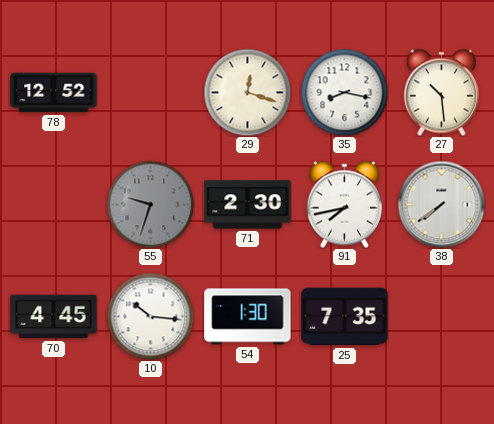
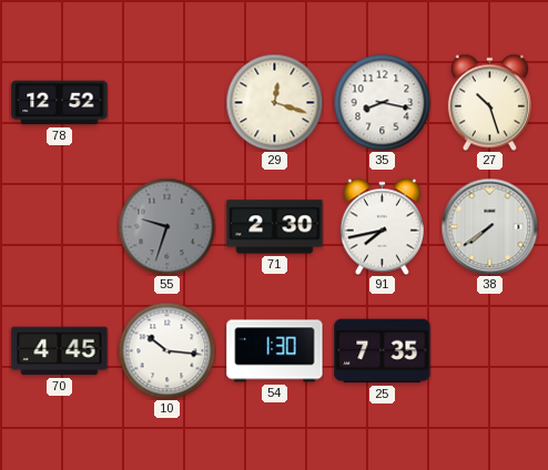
27: 10:29 -> 10:27
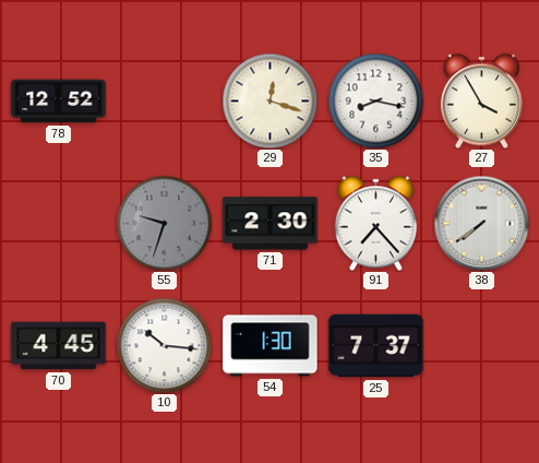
27: 10:27 -> 3:55
91: 7:43 -> 7:23
25: 7:35 -> 7:37
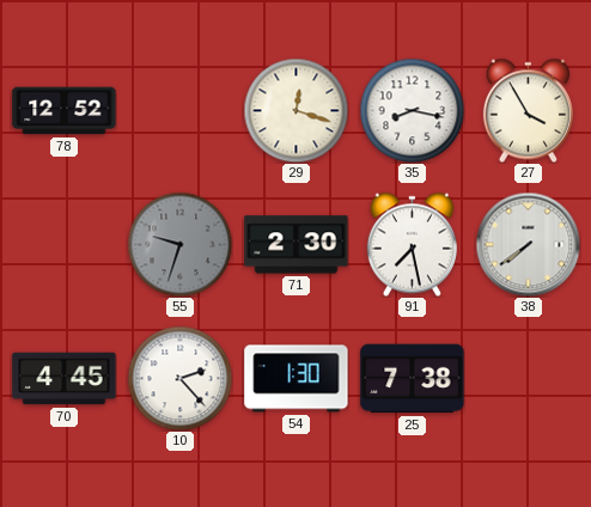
91: 7:23 -> 7:28
10: 10:16 -> 2:23
25: 7:37 -> 7:38
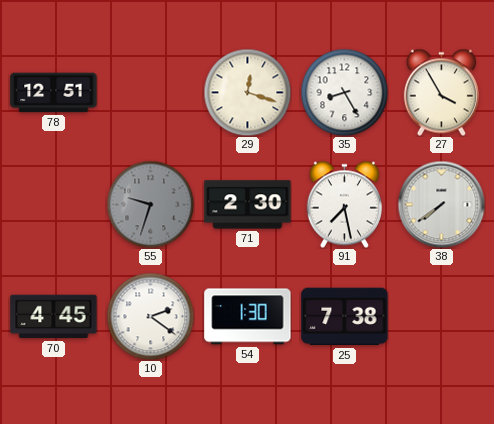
78: 12:52 -> 12:51
35: 8:17 -> 8:25
10: 2:23 -> 2:21
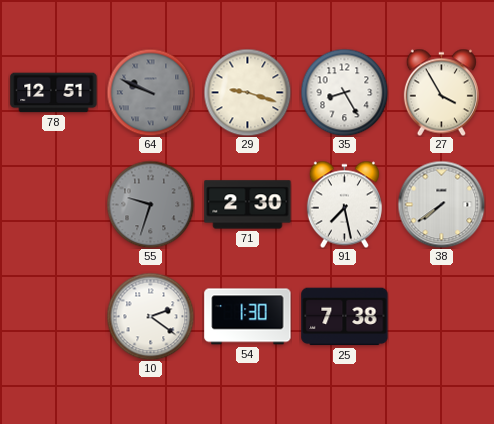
64: none -> 9:49
29: 12:18 -> 9:18
70: 4:45 -> none
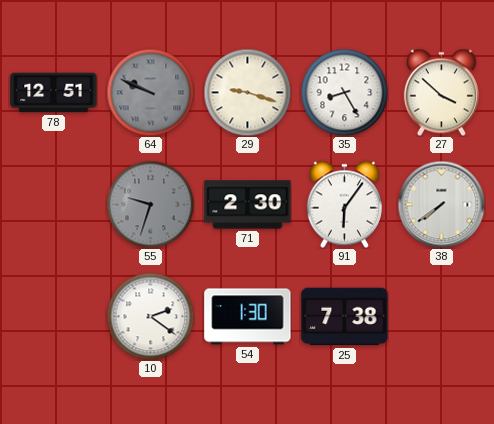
27: 3:55 -> 3:52
91: 7:28 -> 6:06
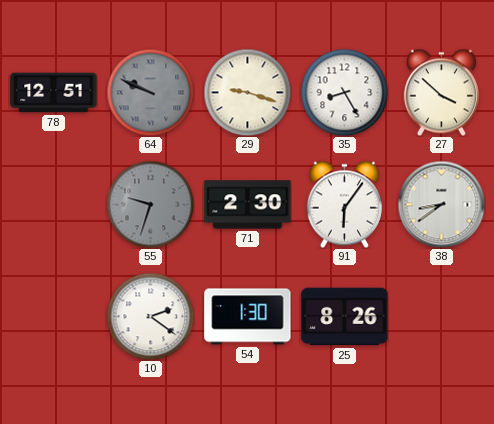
38: 7:39 -> 8:39
25: 7:38 -> 8:26
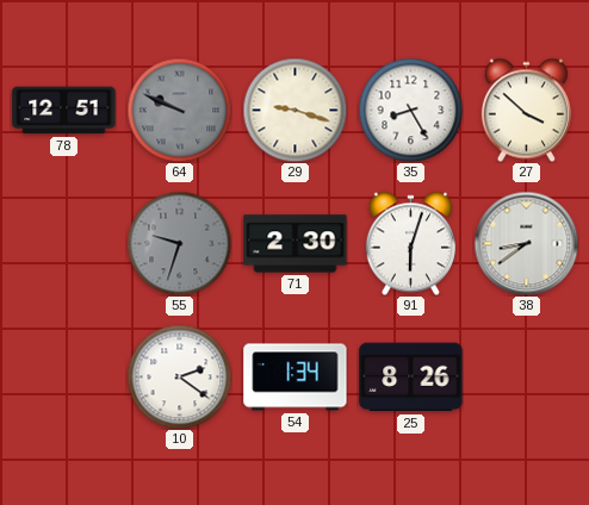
91: 6:06 -> 6:03
54: 1:30 -> 1:34
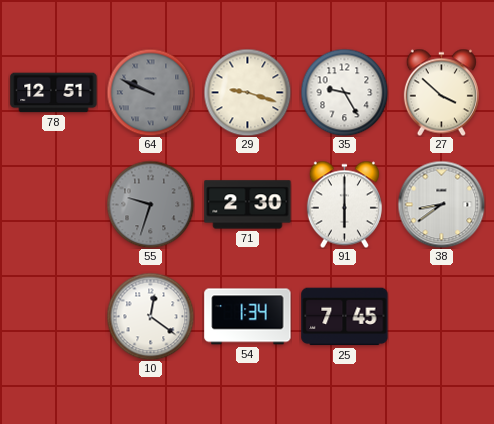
35: 8:25 -> 9:25
91: 6:03 -> 6:00
10: 2:21 -> 12:21
25: 8:26 -> 7:45
